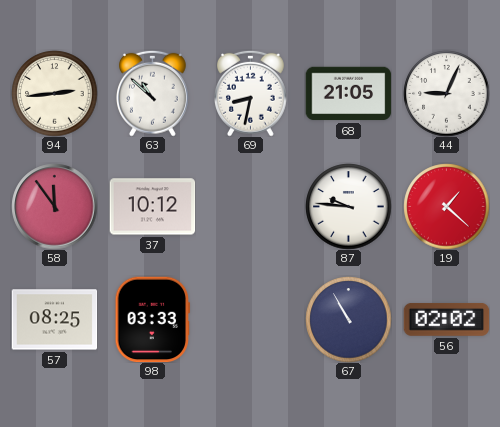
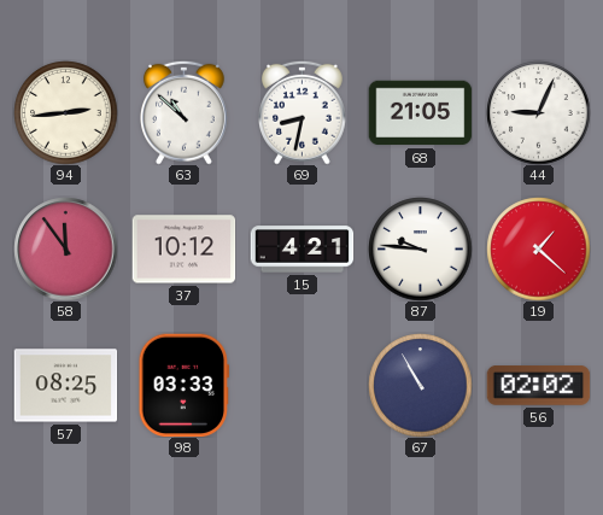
15: none -> 4:21
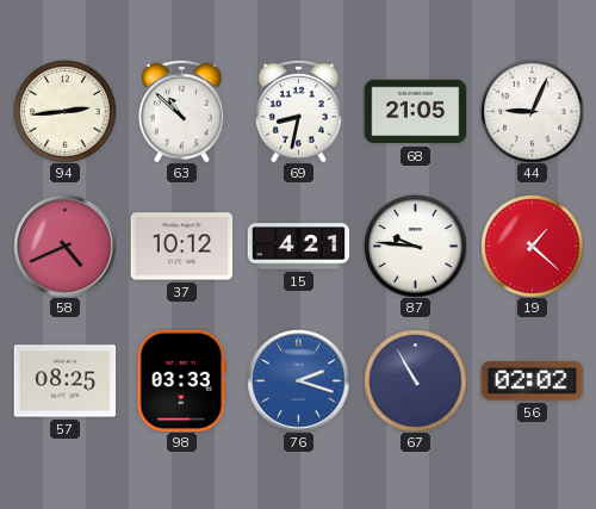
58: 11:54 -> 4:41
76: none -> 2:18
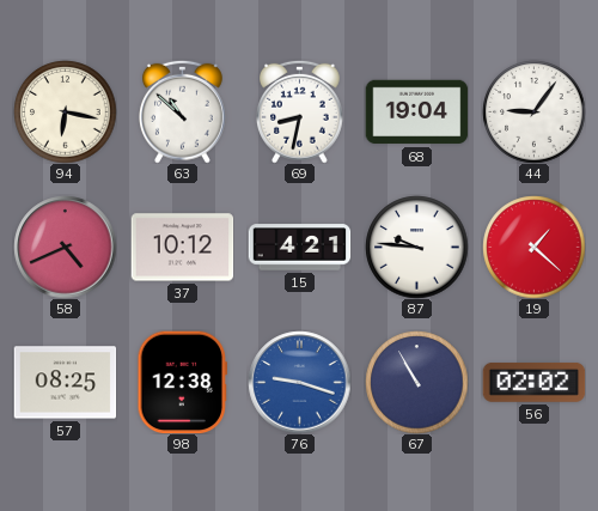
94: 2:44 -> 6:17
68: 21:05 -> 19:04
44: 9:04 -> 9:06
98: 03:33 -> 12:38
76: 2:18 -> 9:18
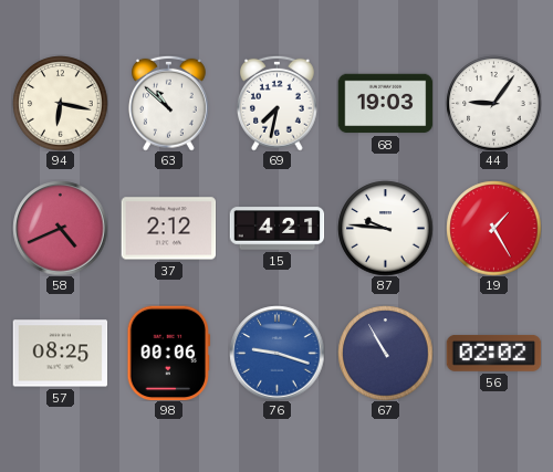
69: 8:32 -> 7:32
68: 19:04 -> 19:03
37: 10:12 -> 2:12
19: 1:22 -> 1:25
98: 12:38 -> 00:06
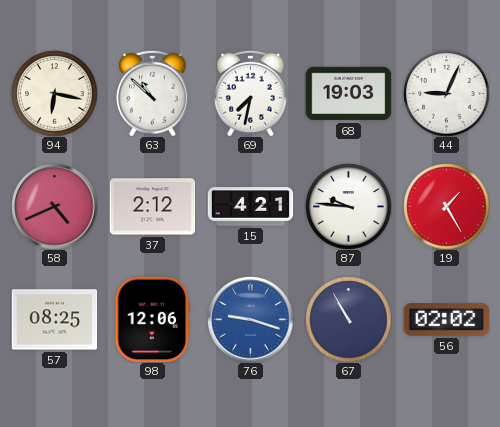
44: 9:06 -> 9:04
98: 00:06 -> 12:06
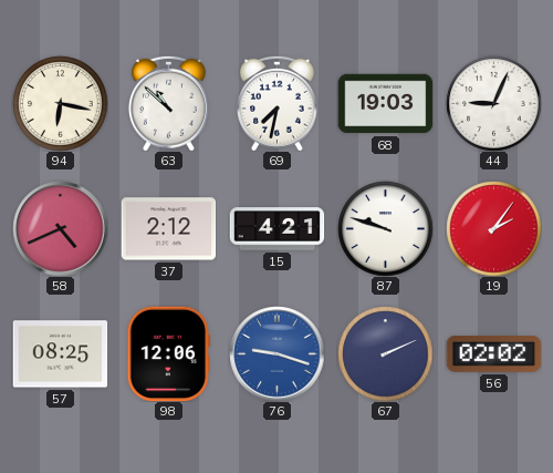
87: 9:46 -> 9:48
19: 1:25 -> 2:06
67: 10:55 -> 2:11
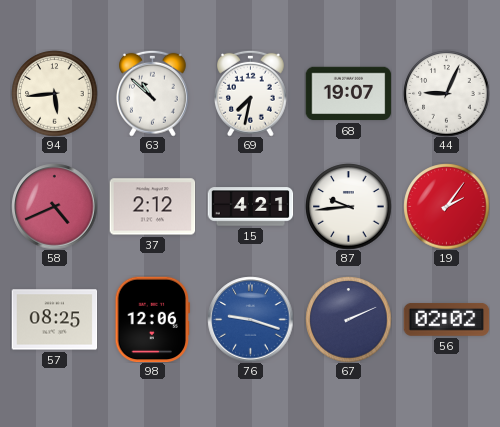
94: 6:17 -> 5:44
68: 19:03 -> 19:07
87: 9:48 -> 9:44
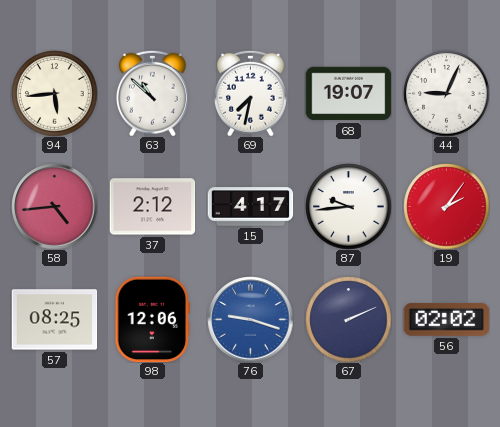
58: 4:41 -> 4:44
15: 4:21 -> 4:17
